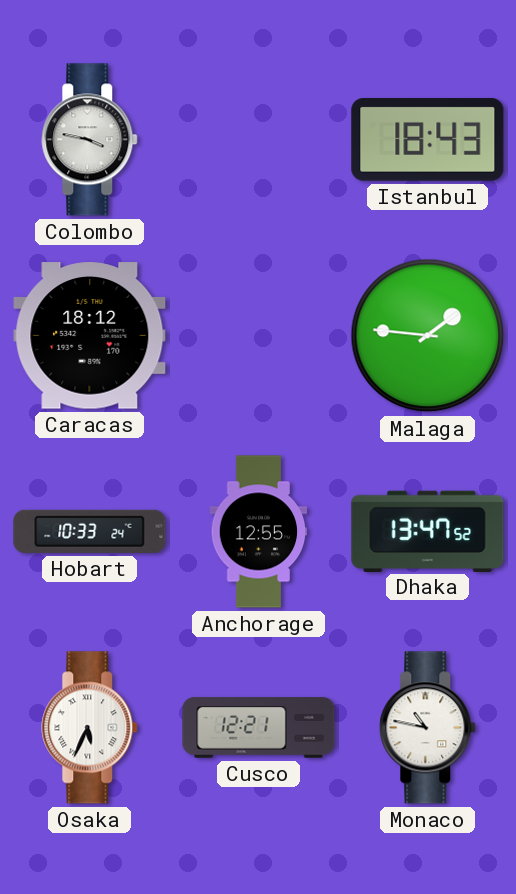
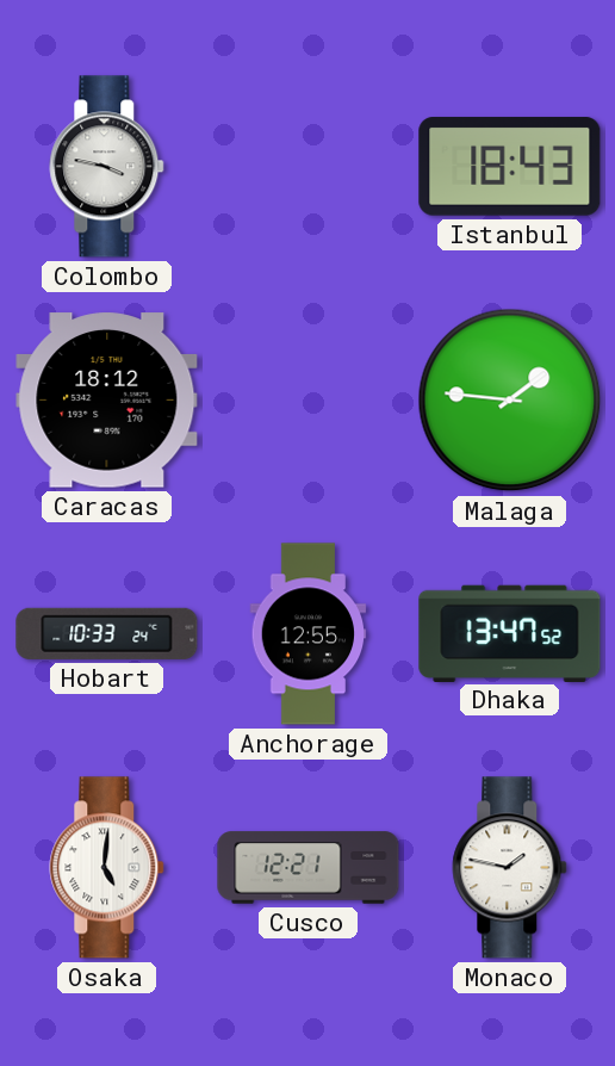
Osaka: 5:34 -> 5:01
Monaco: 10:47 -> 1:47
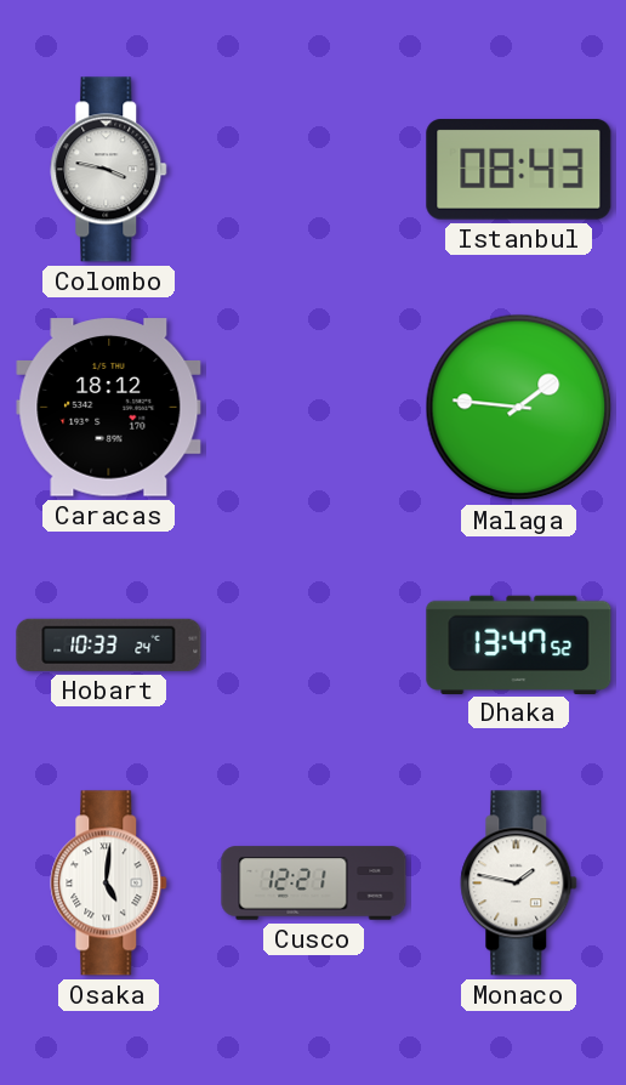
Istanbul: 18:43 -> 08:43
Anchorage: 12:55 -> none
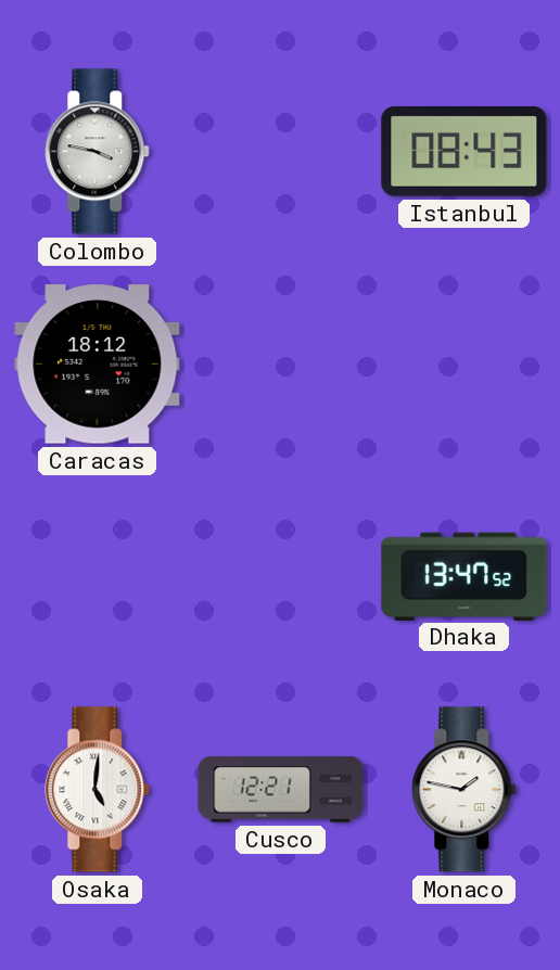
Malaga: 1:46 -> none
Hobart: 10:33 -> none
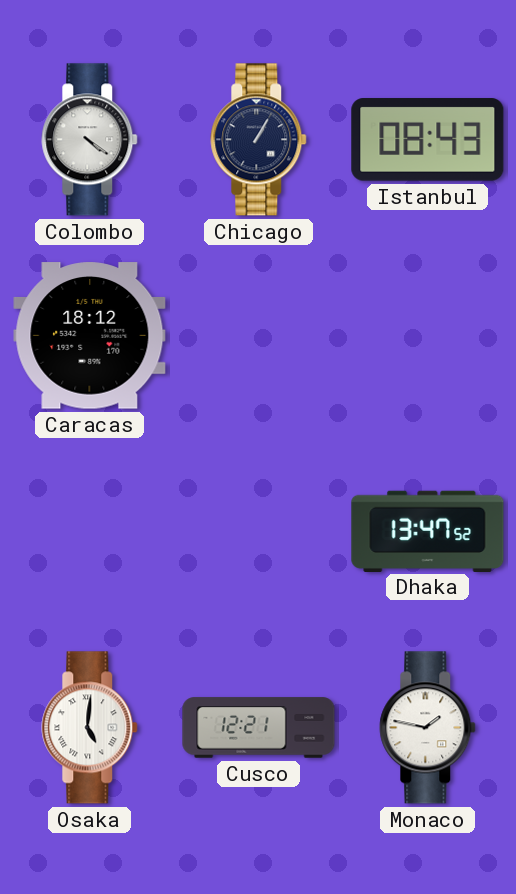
Colombo: 3:47 -> 4:21
Chicago: none -> 1:05
